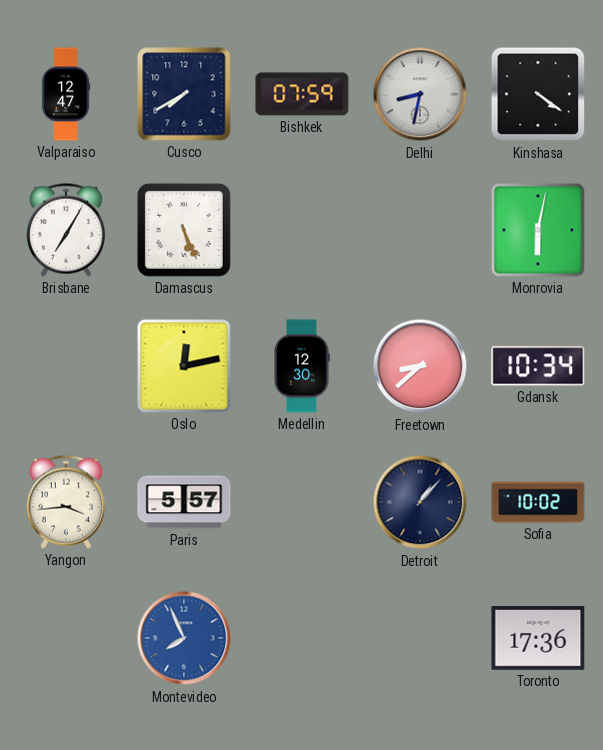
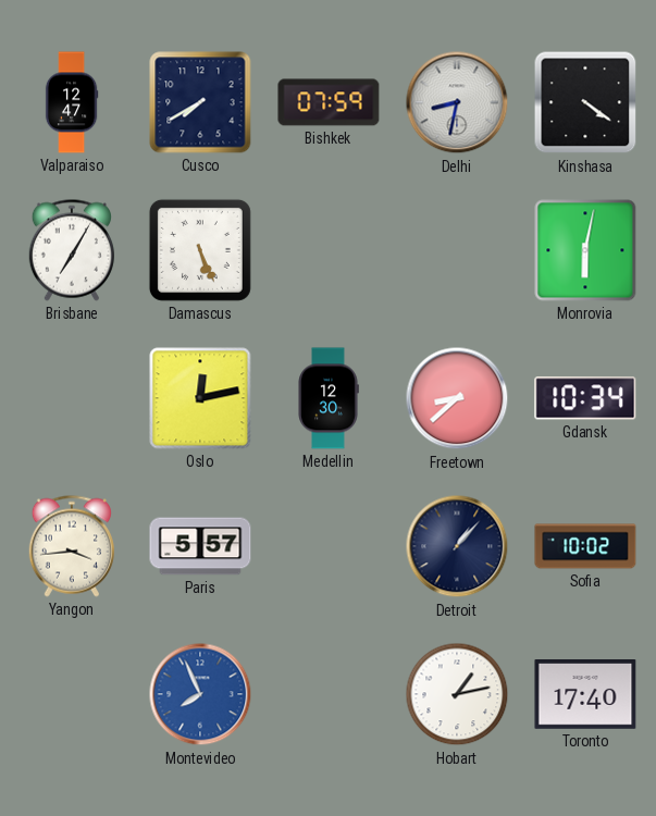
Hobart: none -> 1:13
Toronto: 17:36 -> 17:40
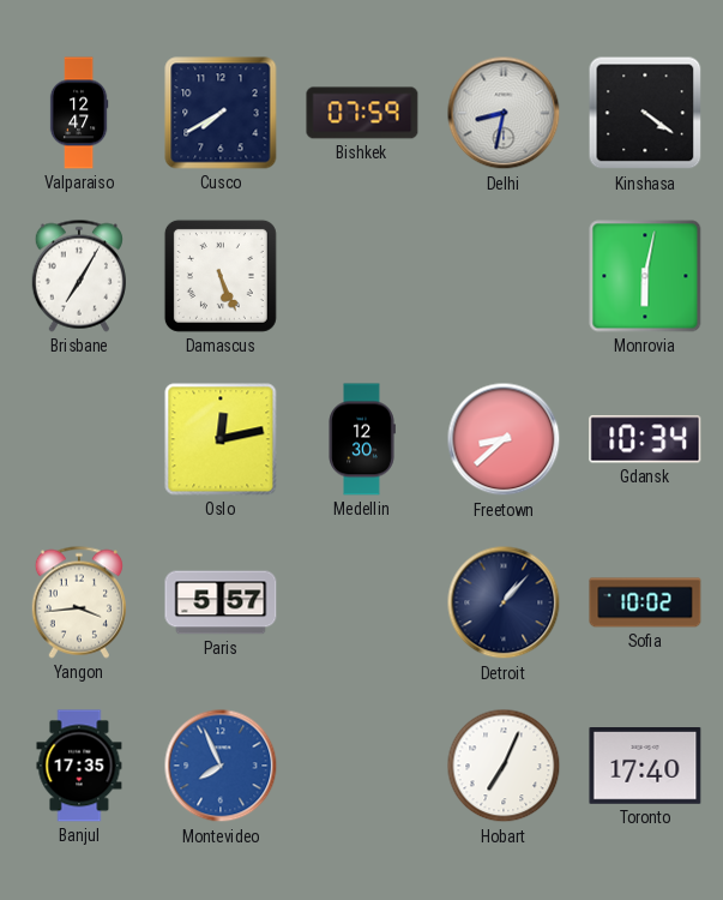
Banjul: none -> 17:35
Hobart: 1:13 -> 7:04
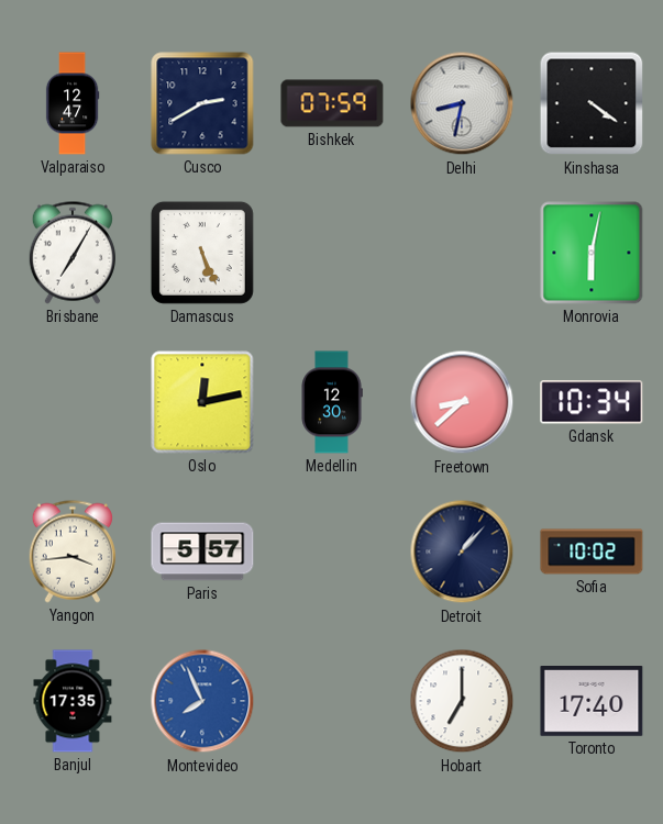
Cusco: 7:40 -> 2:40
Hobart: 7:04 -> 7:00
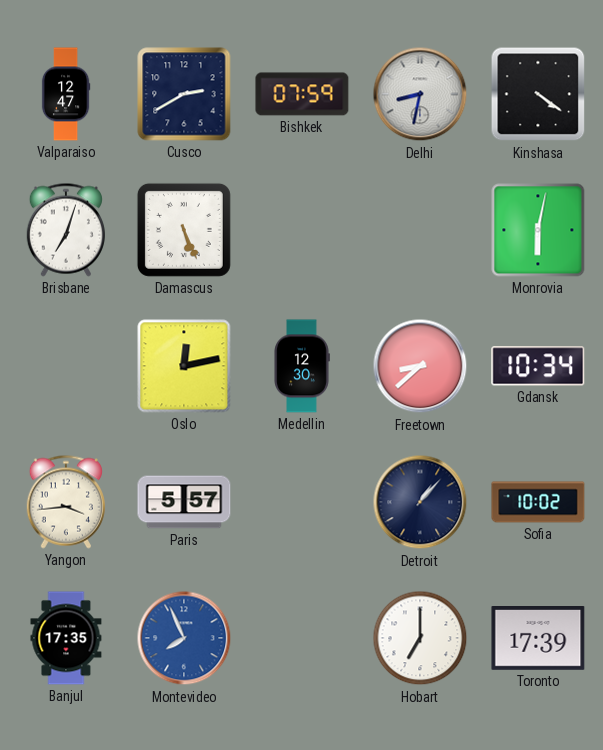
Brisbane: 7:05 -> 7:03
Toronto: 17:40 -> 17:39
